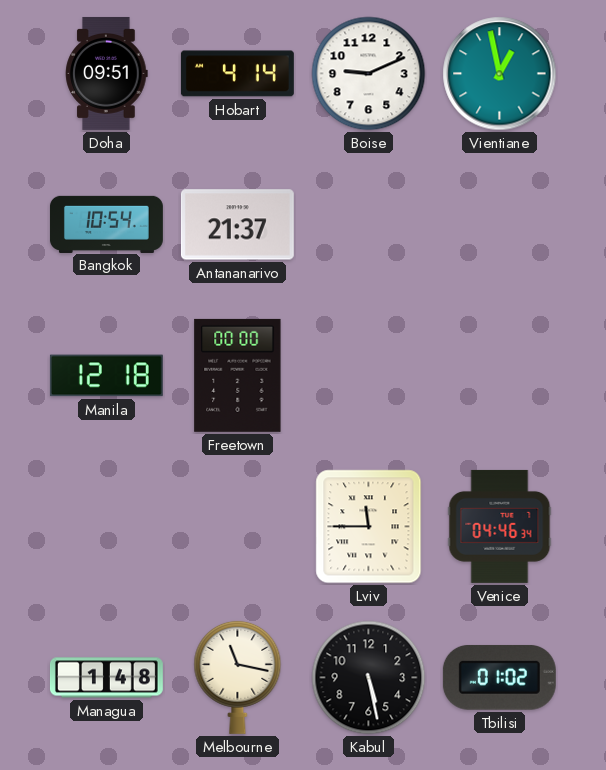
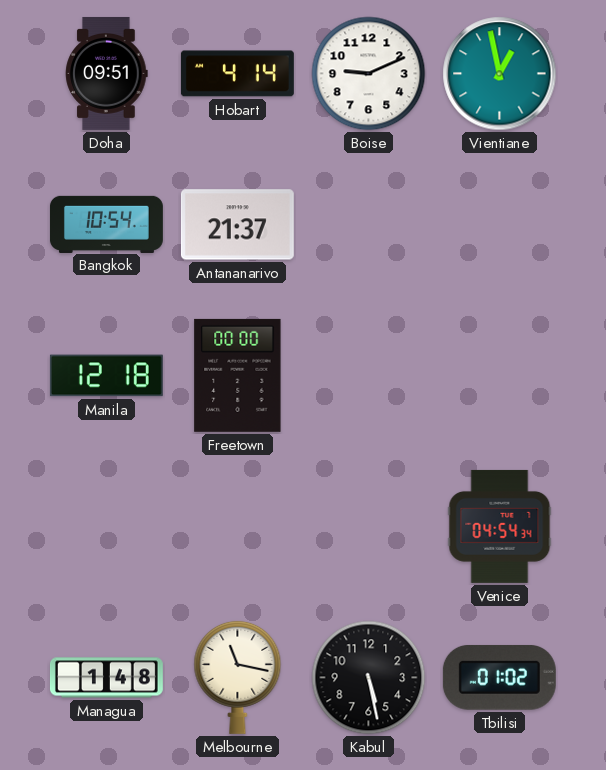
Lviv: 11:45 -> none
Venice: 04:46 -> 04:54
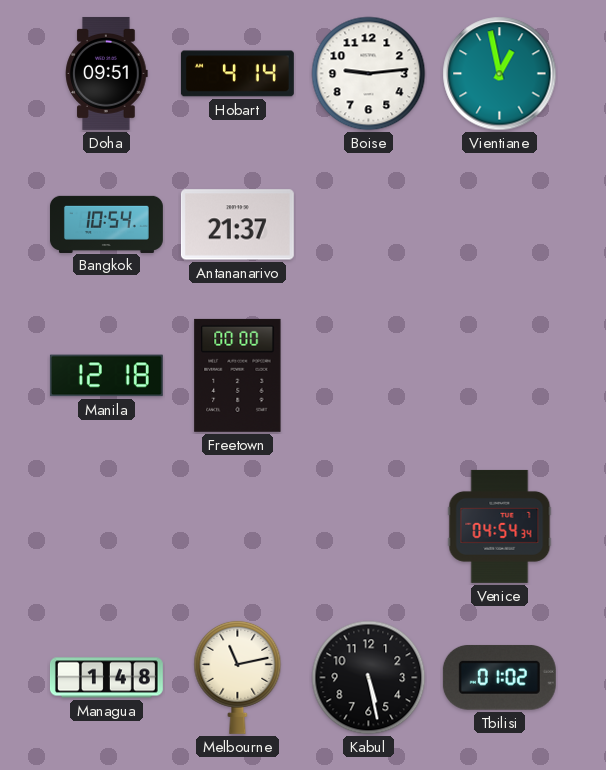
Boise: 9:11 -> 9:14
Melbourne: 11:17 -> 11:13
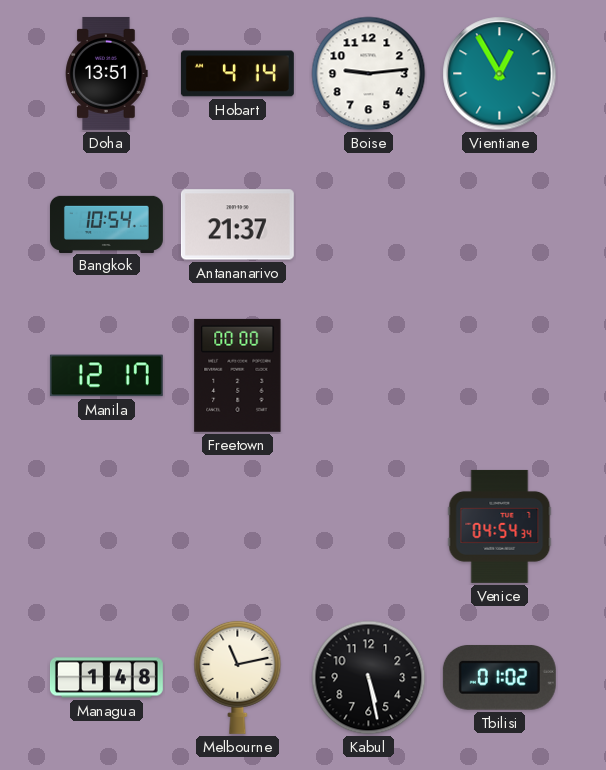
Doha: 09:51 -> 13:51
Vientiane: 12:58 -> 12:55
Manila: 12:18 -> 12:17
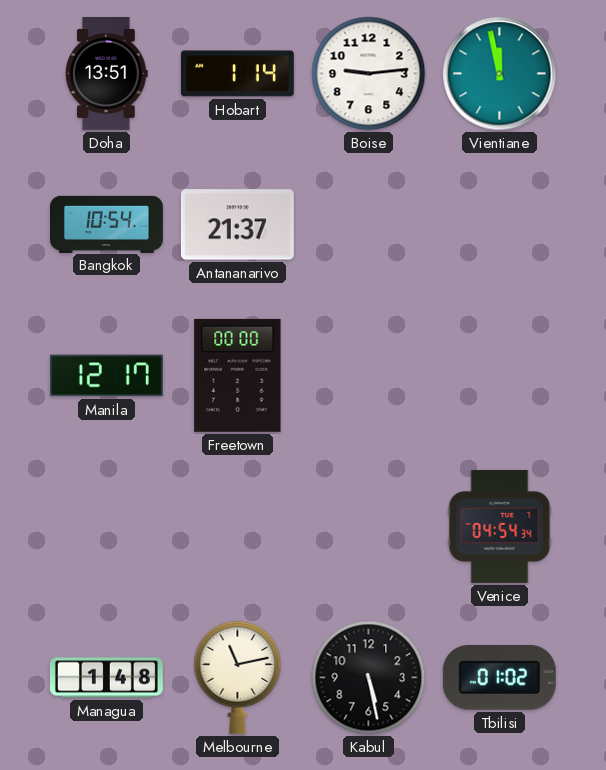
Hobart: 4:14 -> 1:14
Vientiane: 12:55 -> 11:58
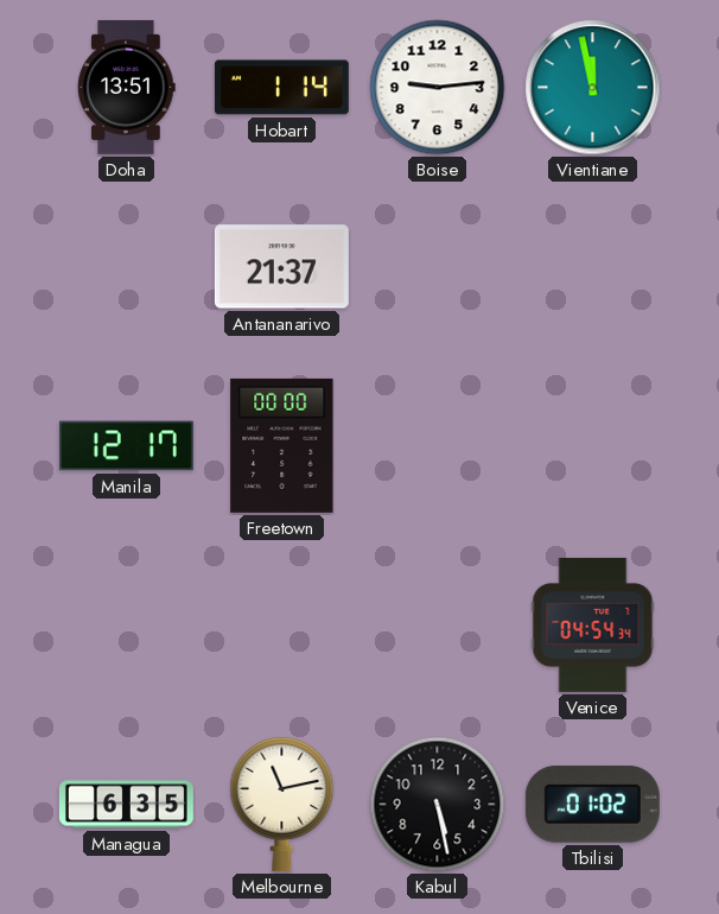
Bangkok: 10:54 -> none
Managua: 1:48 -> 6:35
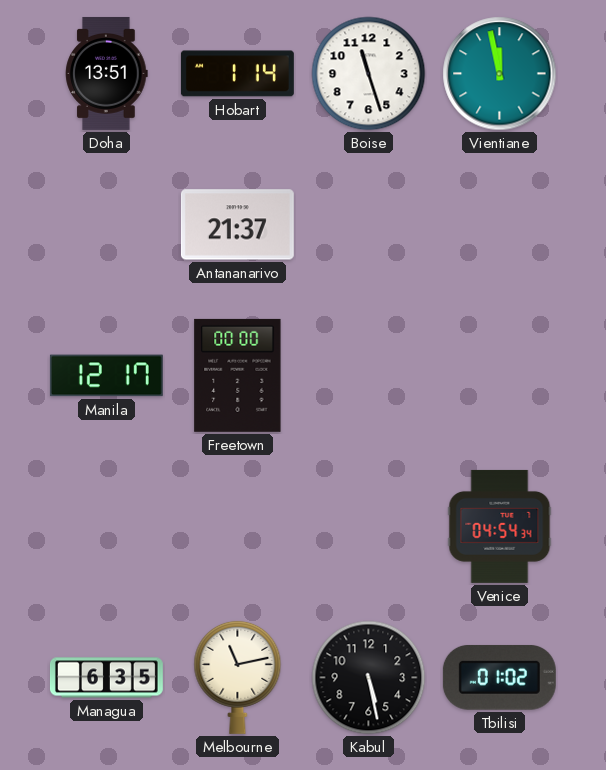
Boise: 9:14 -> 11:27
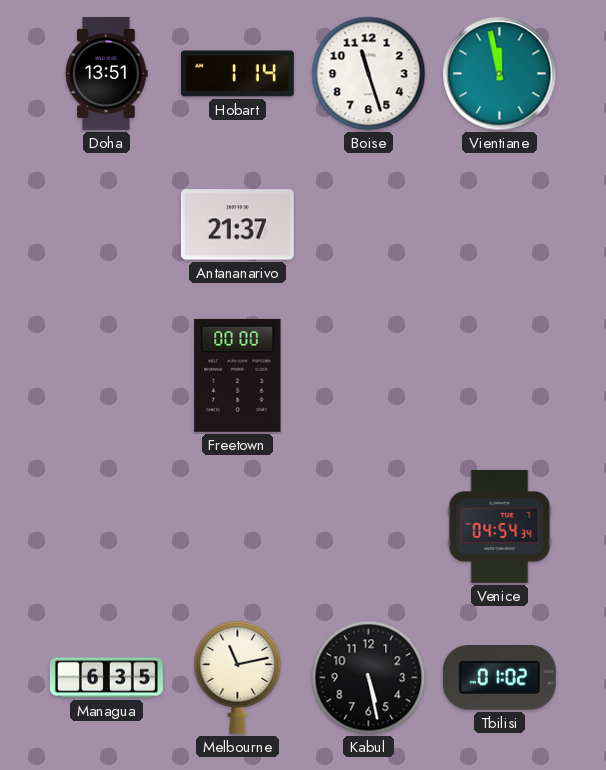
Manila: 12:17 -> none
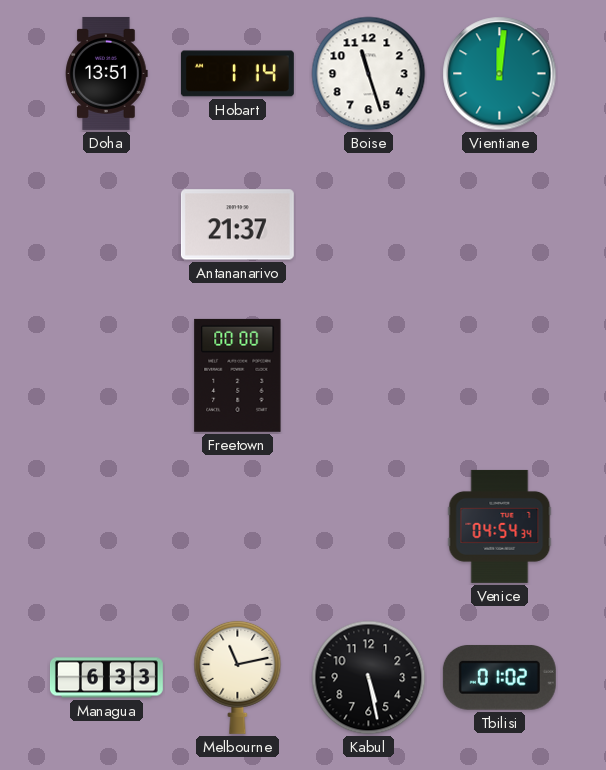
Vientiane: 11:58 -> 12:01
Managua: 6:35 -> 6:33
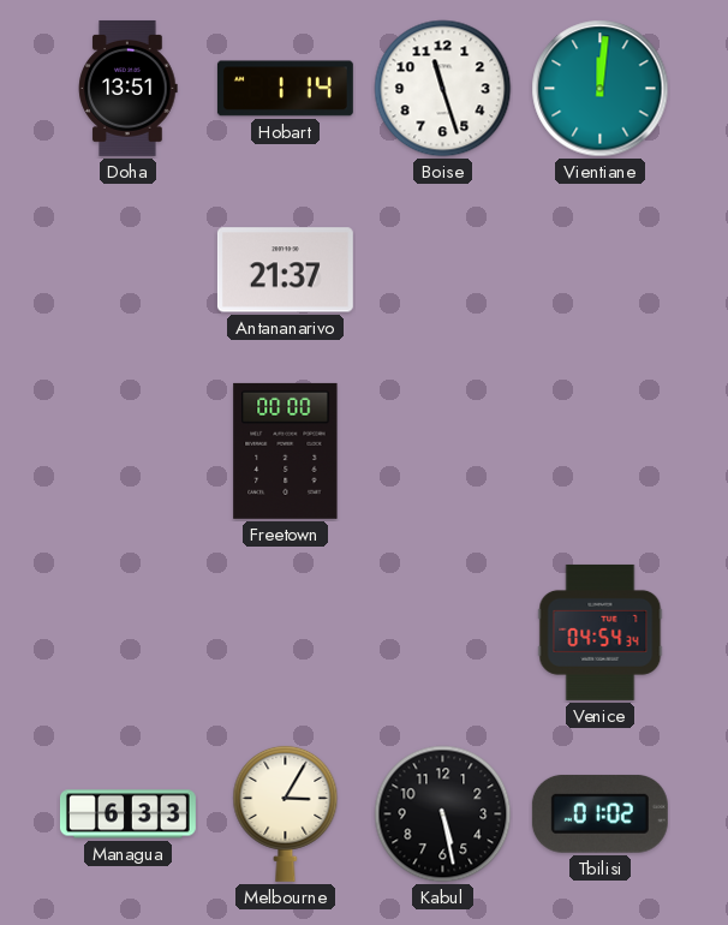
Melbourne: 11:13 -> 3:05
